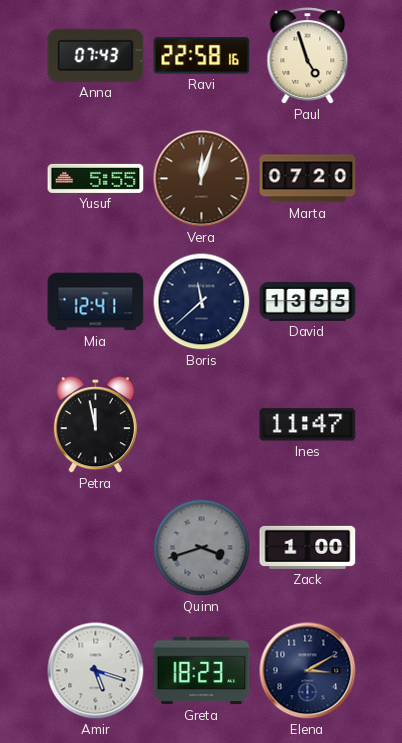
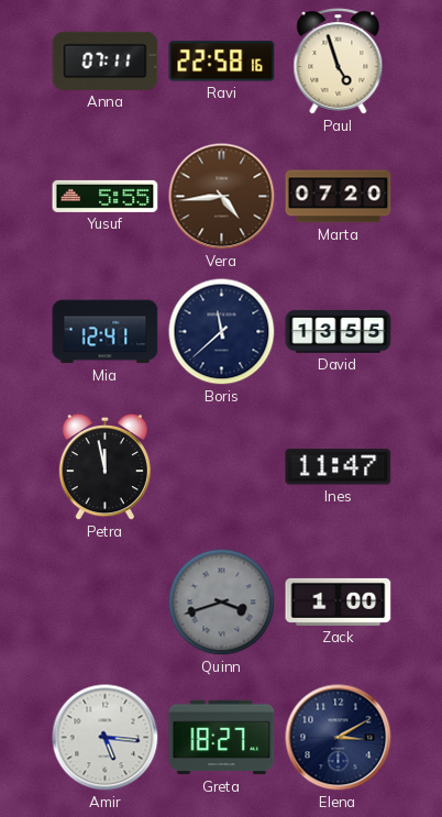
Anna: 07:43 -> 07:11
Vera: 12:03 -> 4:44
Amir: 5:18 -> 5:16
Greta: 18:23 -> 18:27
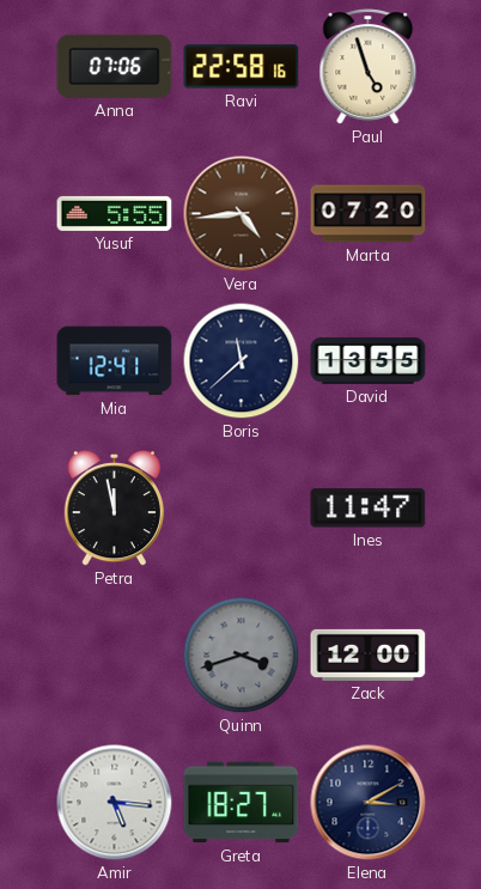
Anna: 07:11 -> 07:06
Zack: 1:00 -> 12:00
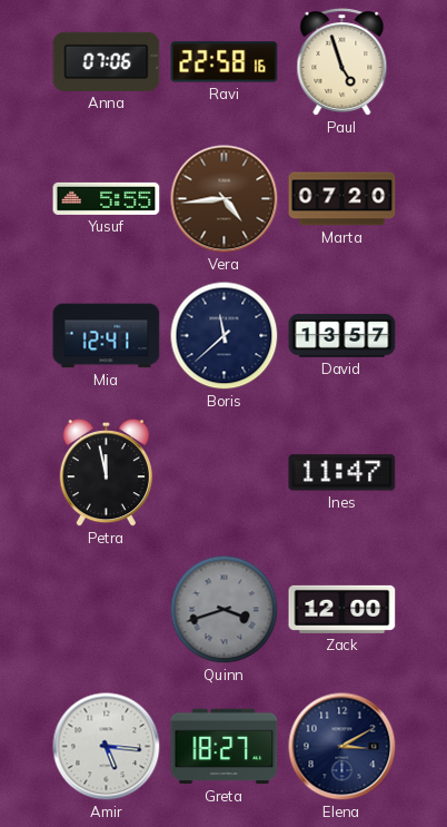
David: 13:55 -> 13:57
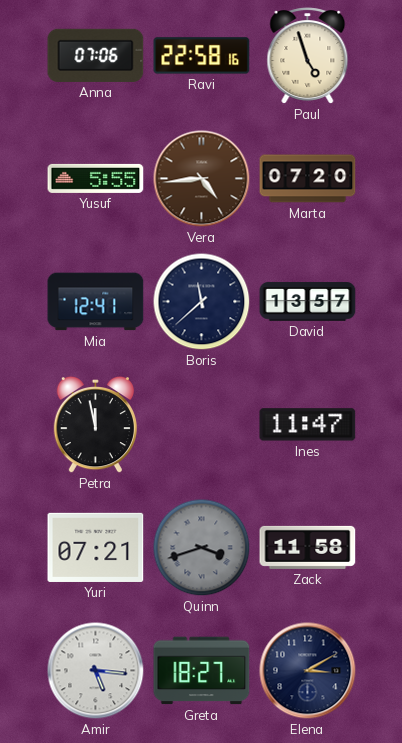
Yuri: none -> 07:21
Zack: 12:00 -> 11:58
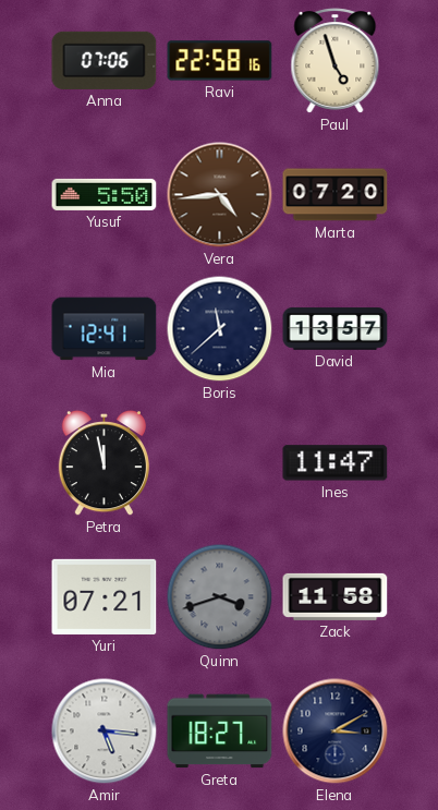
Yusuf: 5:55 -> 5:50
